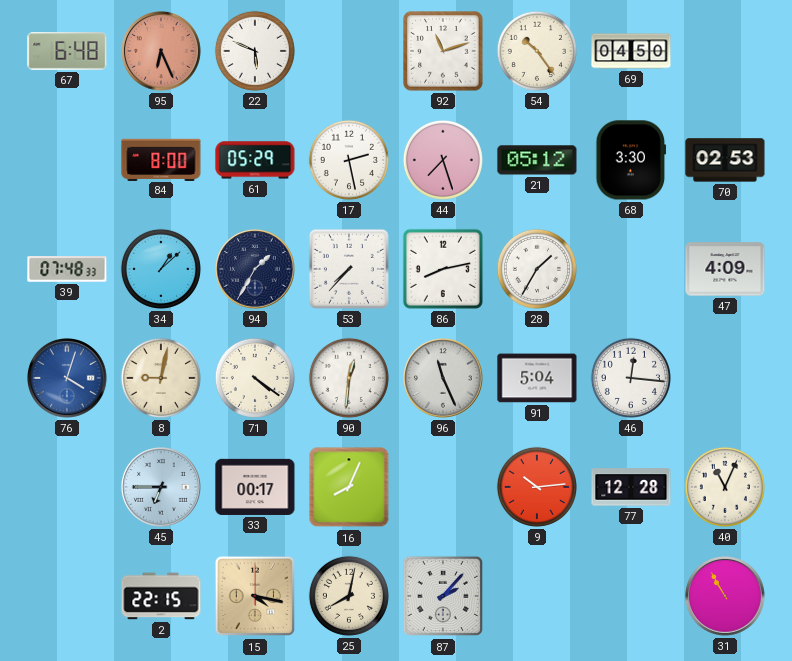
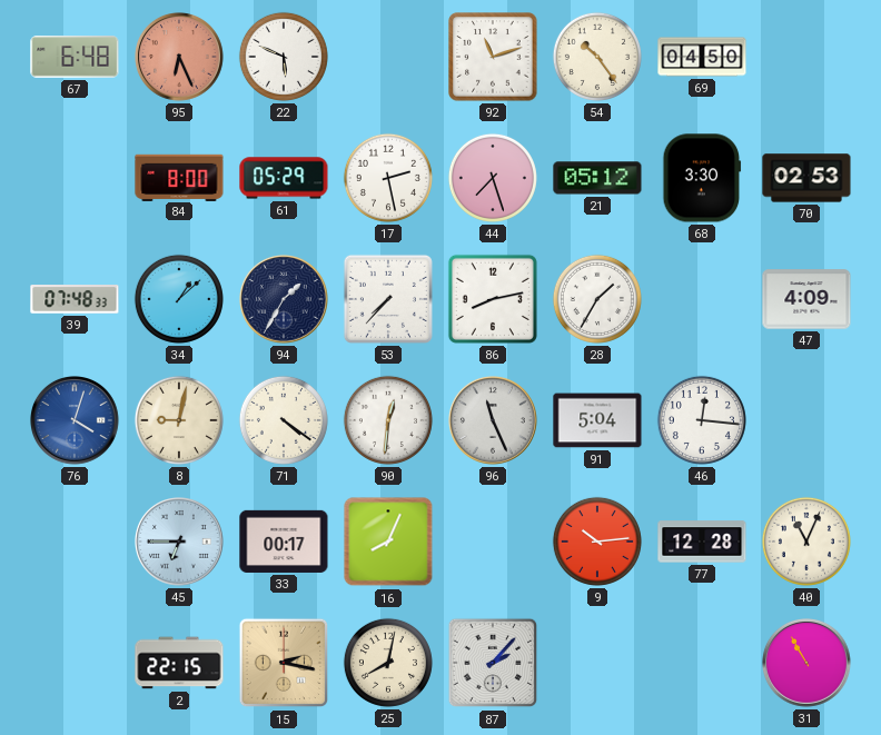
15: 4:17 -> 2:17
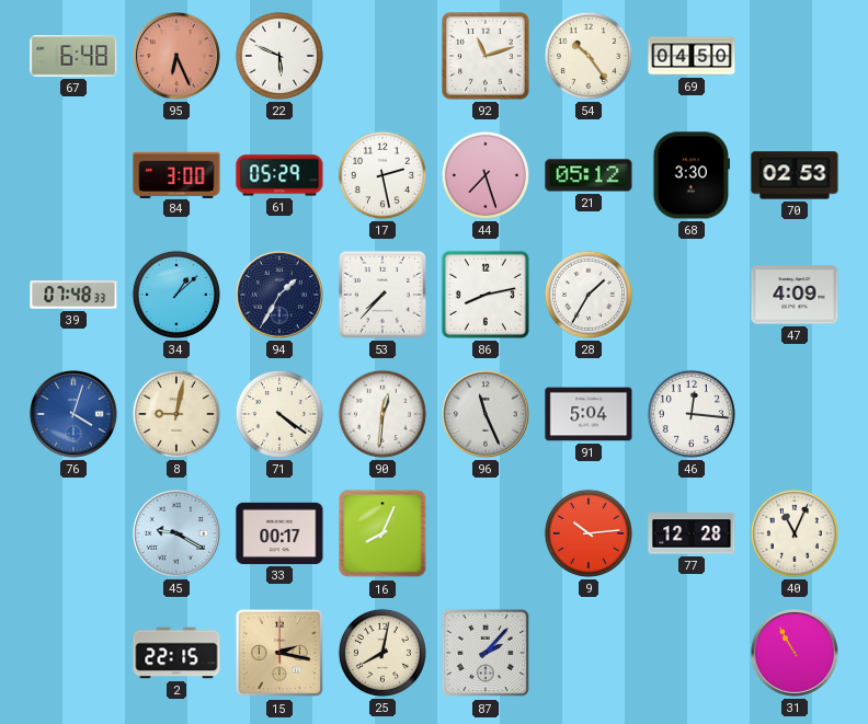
84: 8:00 -> 3:00
45: 6:45 -> 9:20
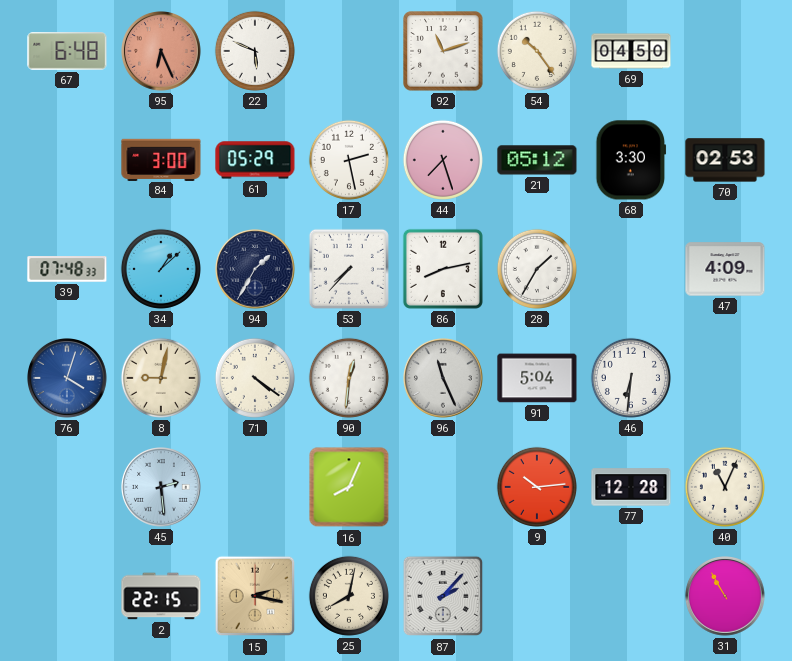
46: 12:16 -> 6:31
45: 9:20 -> 2:29
33: 00:17 -> none
